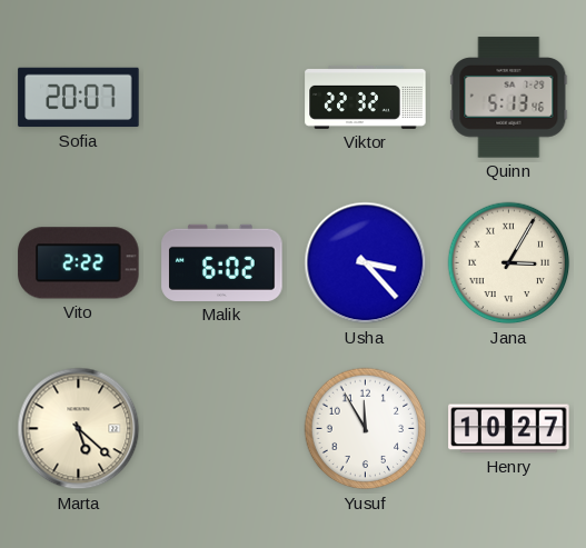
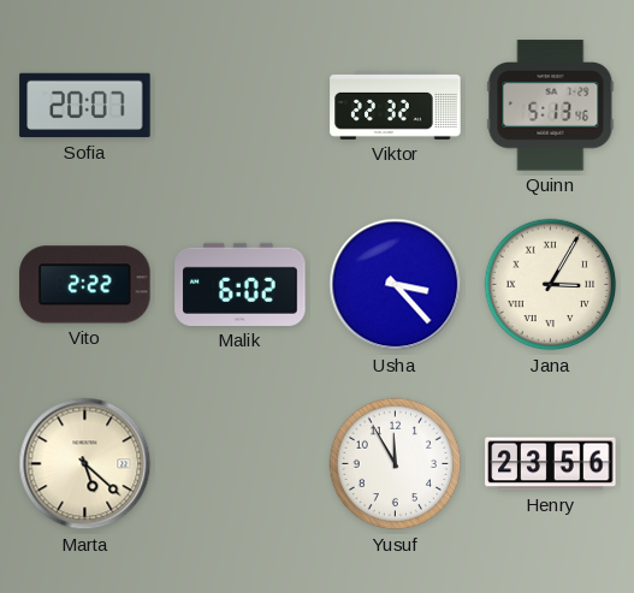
Henry: 10:27 -> 23:56
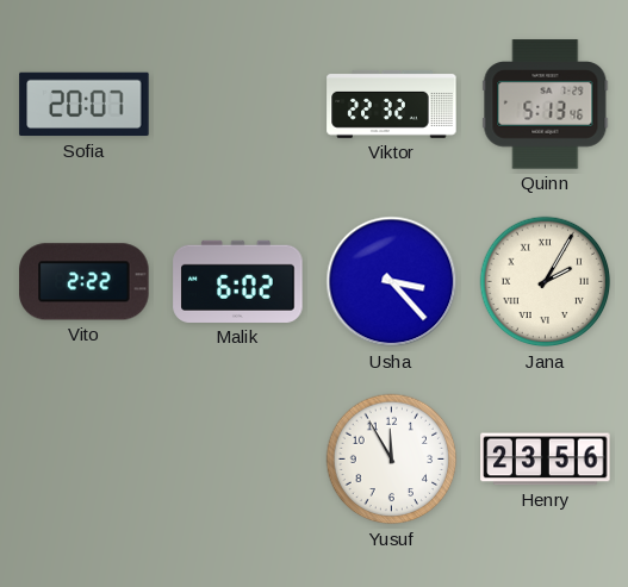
Jana: 3:05 -> 2:05
Marta: 5:22 -> none
